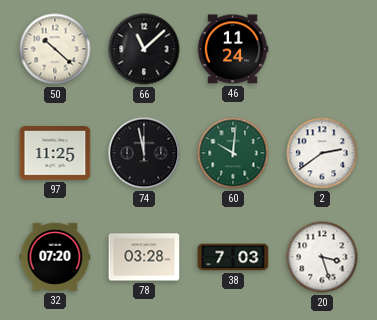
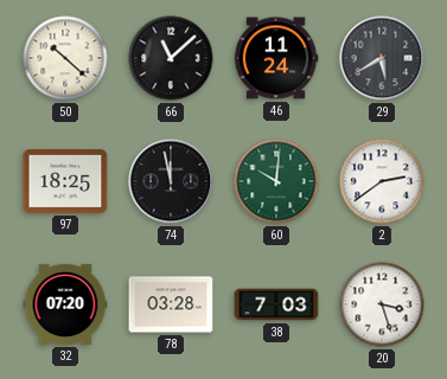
29: none -> 5:40
97: 11:25 -> 18:25
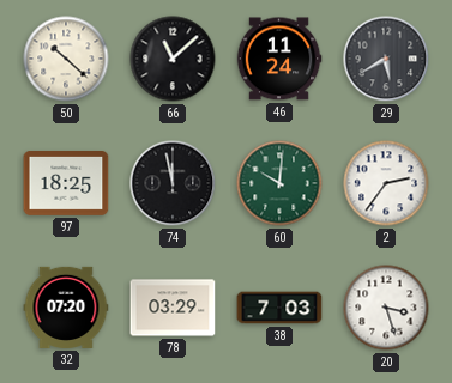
2: 2:39 -> 2:36
78: 03:28 -> 03:29
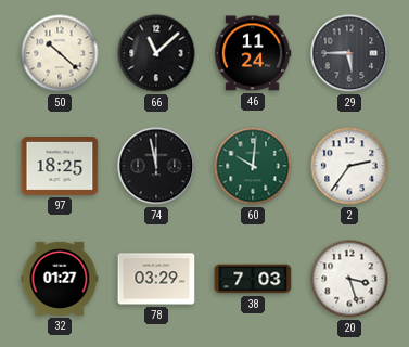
29: 5:40 -> 5:45
32: 07:20 -> 01:27
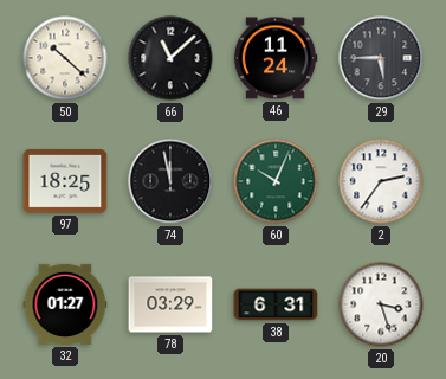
60: 10:01 -> 10:04
38: 7:03 -> 6:31
